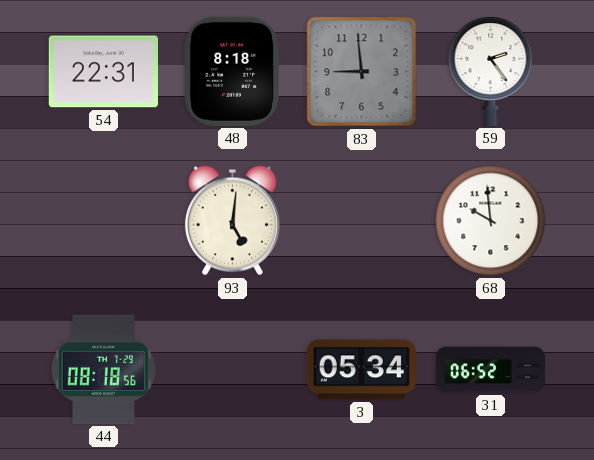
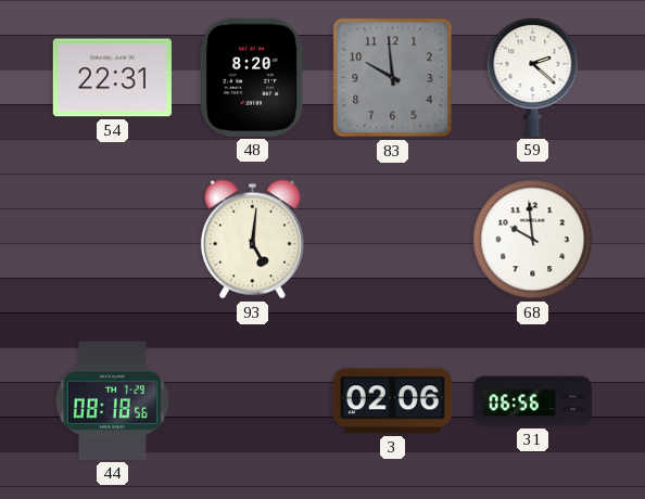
48: 8:18 -> 8:20
83: 8:59 -> 9:59
59: 2:24 -> 2:22
3: 05:34 -> 02:06
31: 06:52 -> 06:56
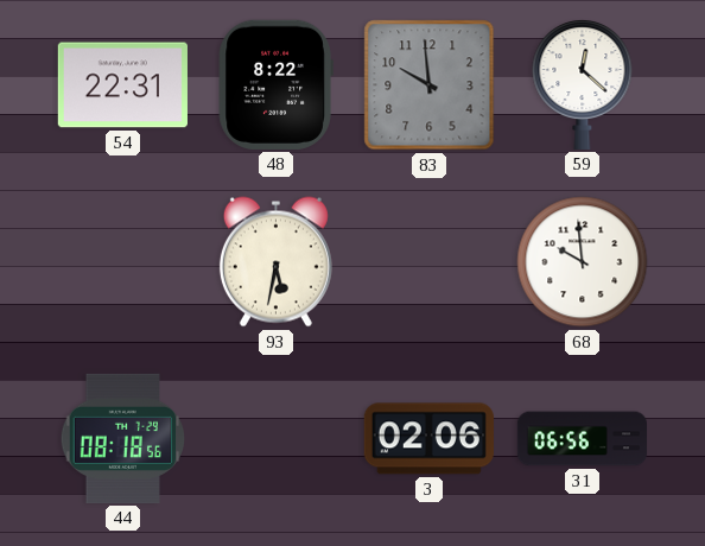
48: 8:20 -> 8:22
59: 2:22 -> 12:22
93: 5:01 -> 5:32
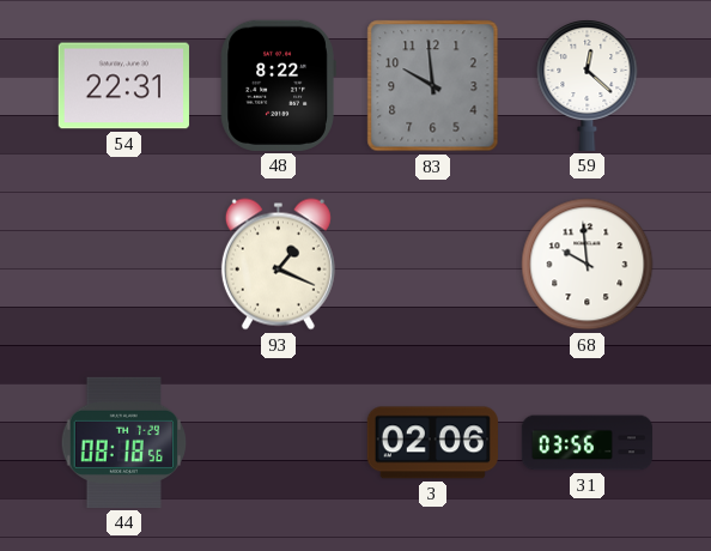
93: 5:32 -> 1:19
31: 06:56 -> 03:56
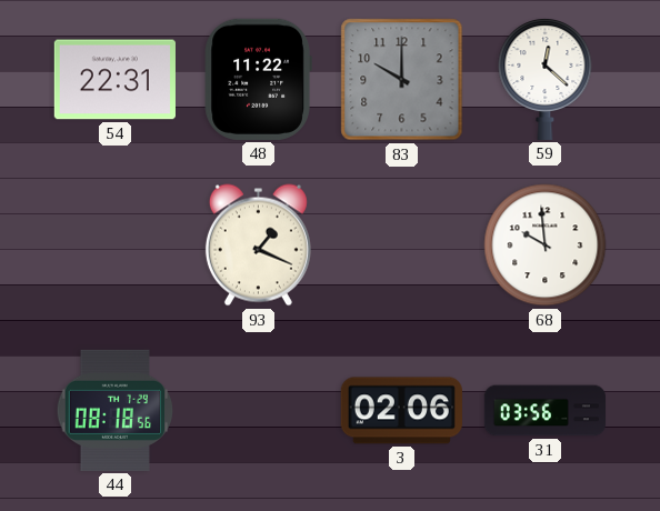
48: 8:22 -> 11:22
83: 9:59 -> 10:00
